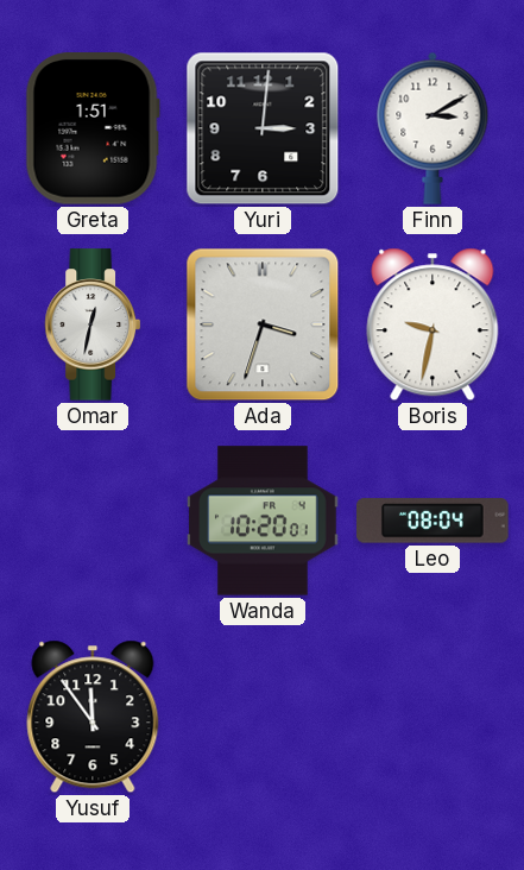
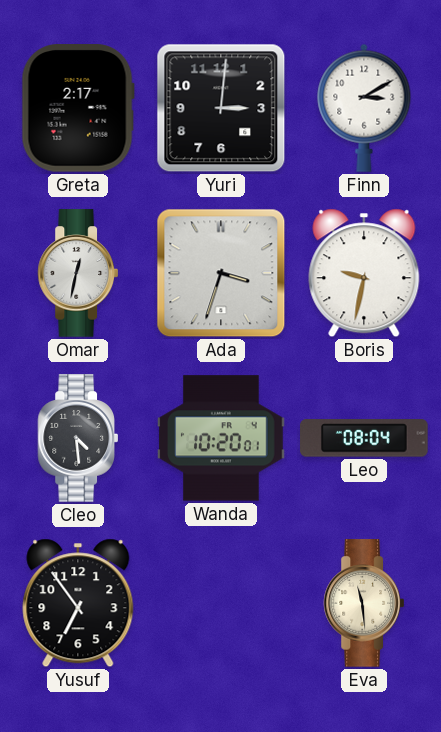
Greta: 1:51 -> 2:17
Cleo: none -> 4:29
Yusuf: 11:54 -> 6:54
Eva: none -> 11:29
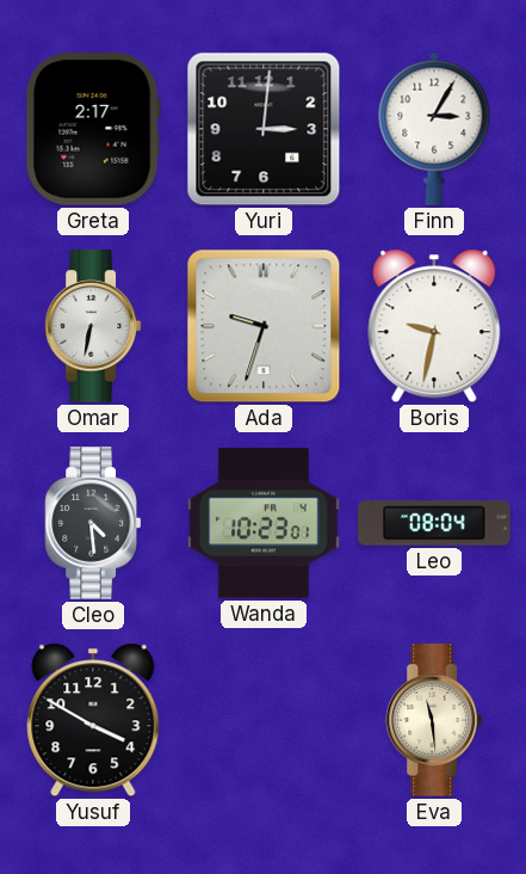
Finn: 3:10 -> 3:05
Omar: 12:32 -> 6:32
Ada: 3:33 -> 9:33
Wanda: 10:20 -> 10:23
Yusuf: 6:54 -> 3:50
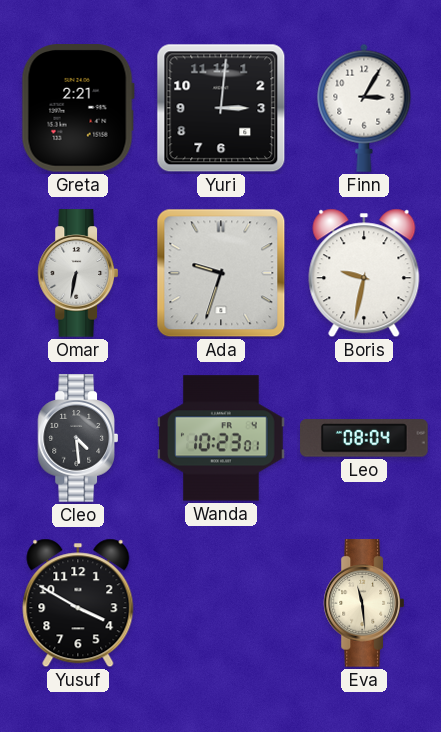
Greta: 2:17 -> 2:21
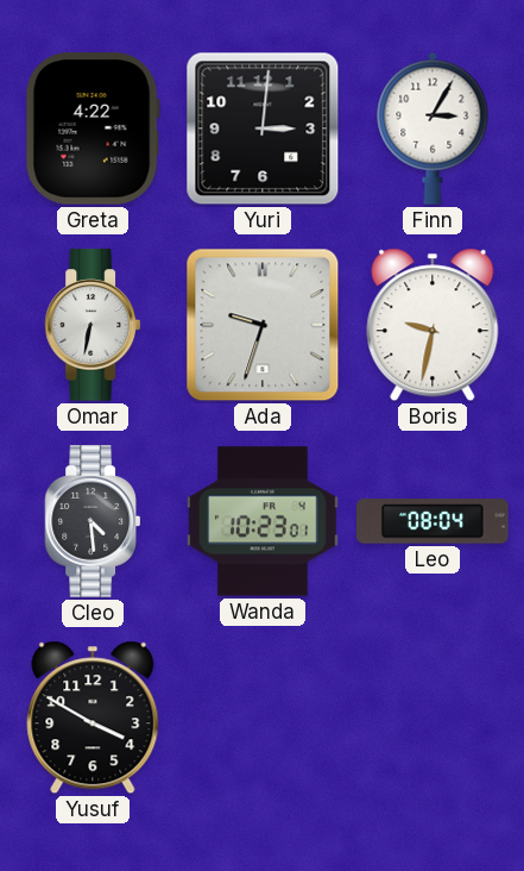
Greta: 2:21 -> 4:22
Eva: 11:29 -> none
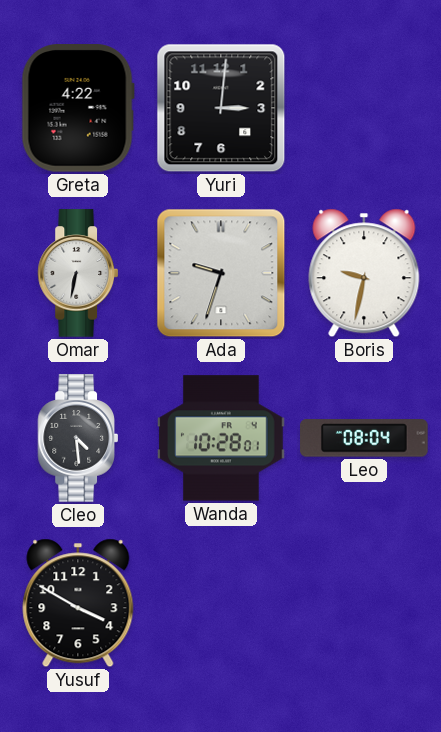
Finn: 3:05 -> none
Wanda: 10:23 -> 10:28
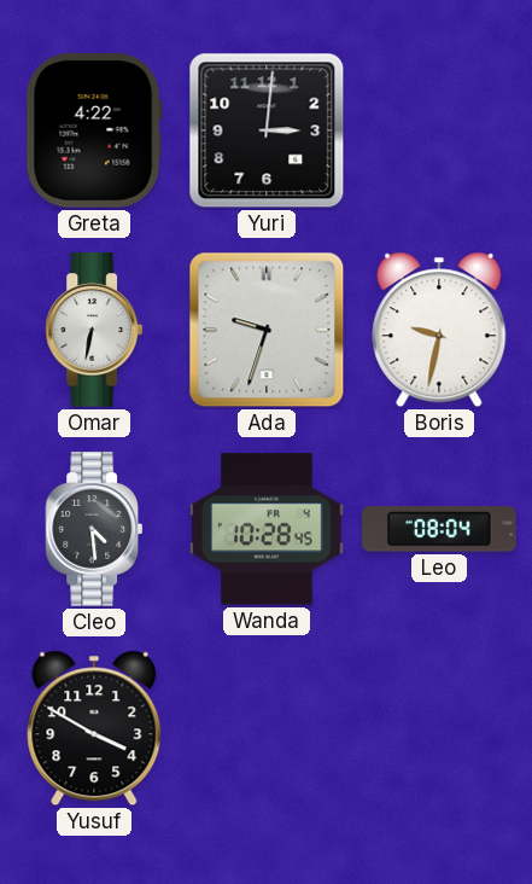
Wanda: 10:28:01 -> 10:28:45
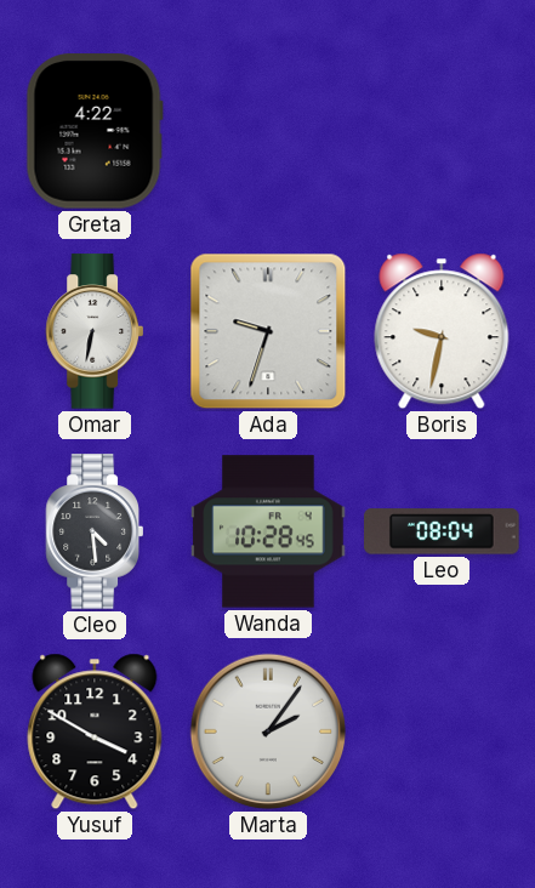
Yuri: 3:01 -> none
Marta: none -> 2:06
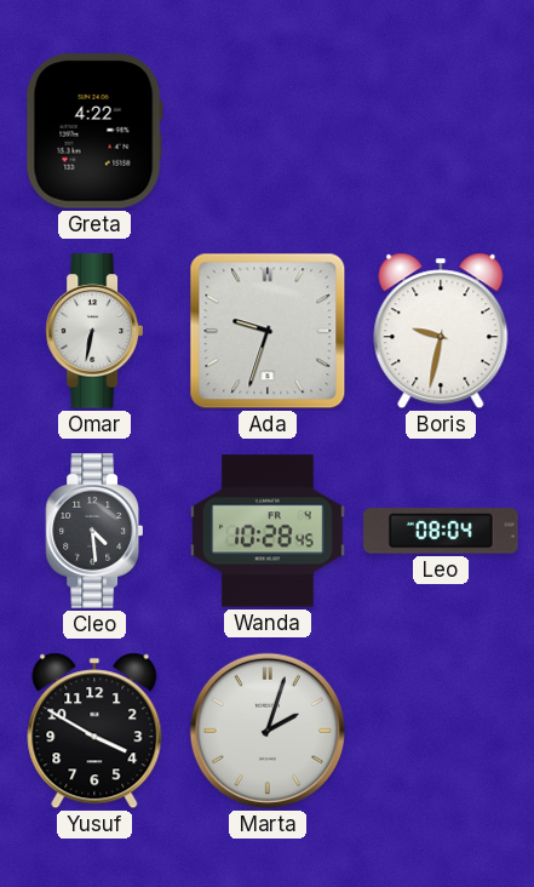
Marta: 2:06 -> 2:03
